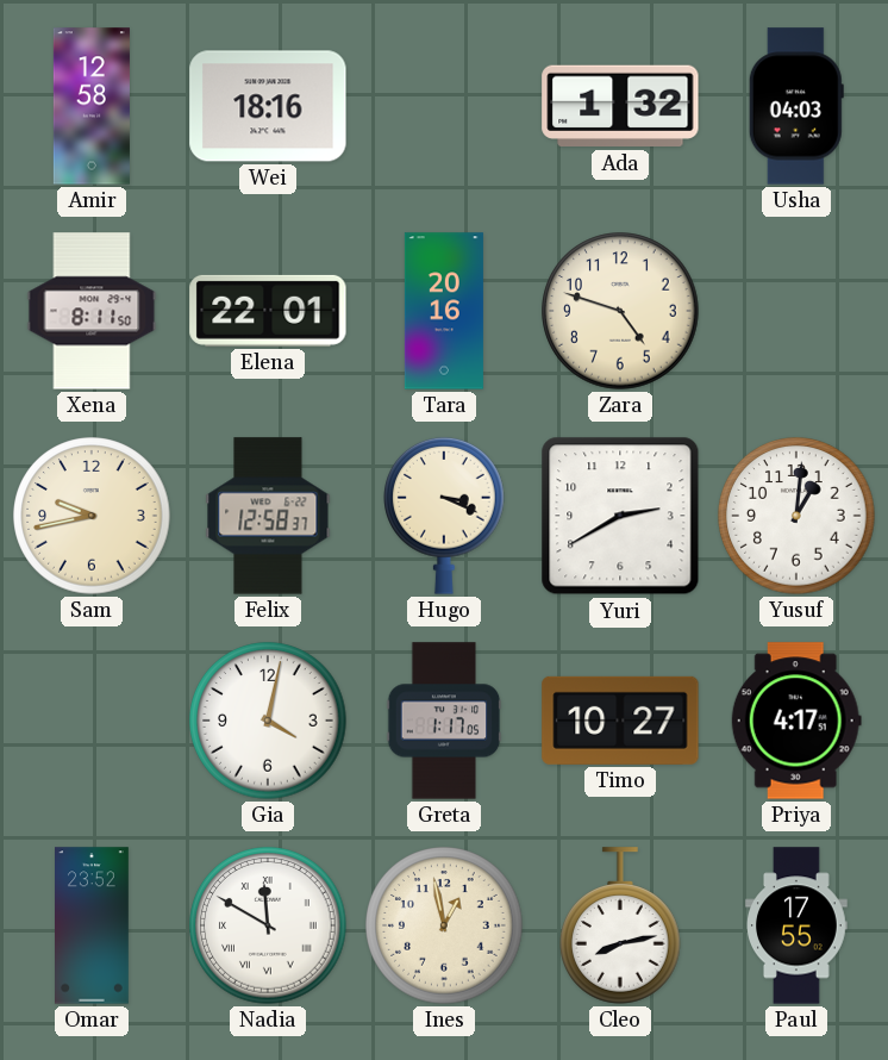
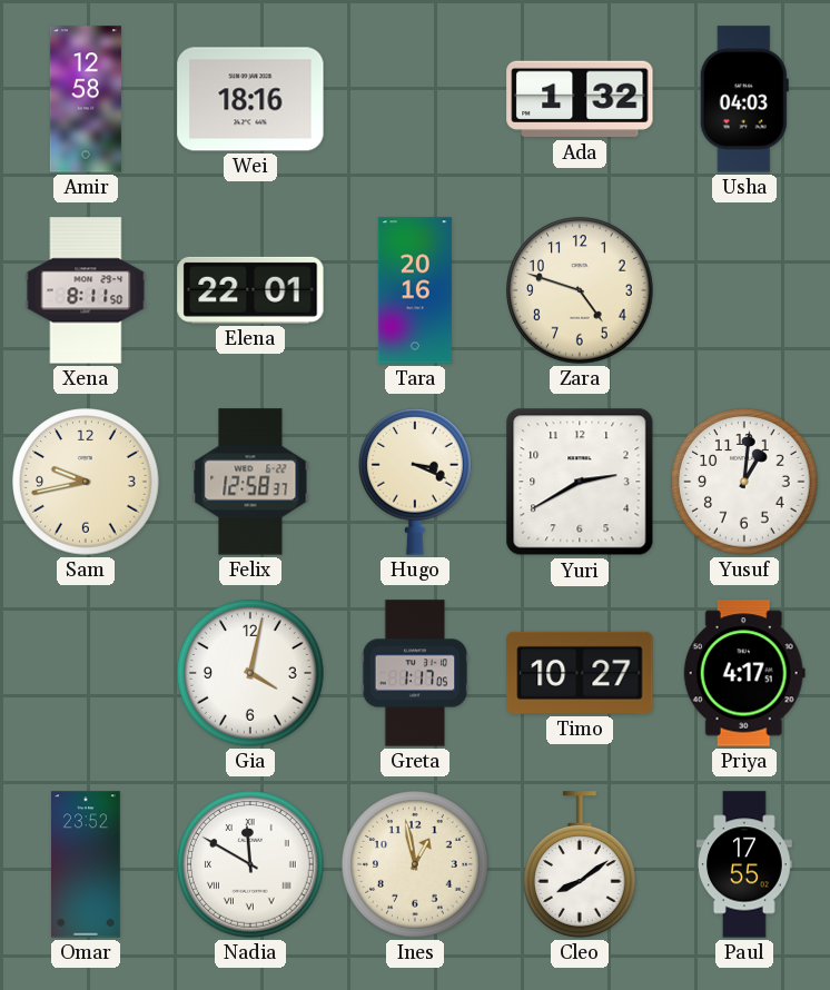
Cleo: 8:13 -> 8:09
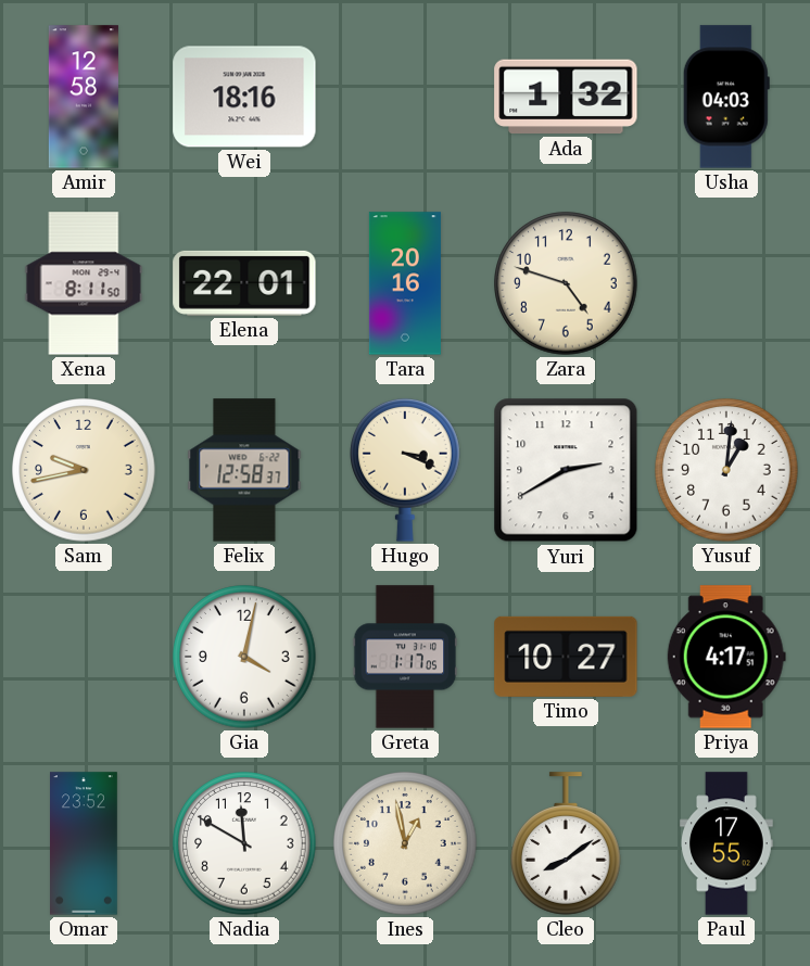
Nadia numerals: Roman -> Arabic
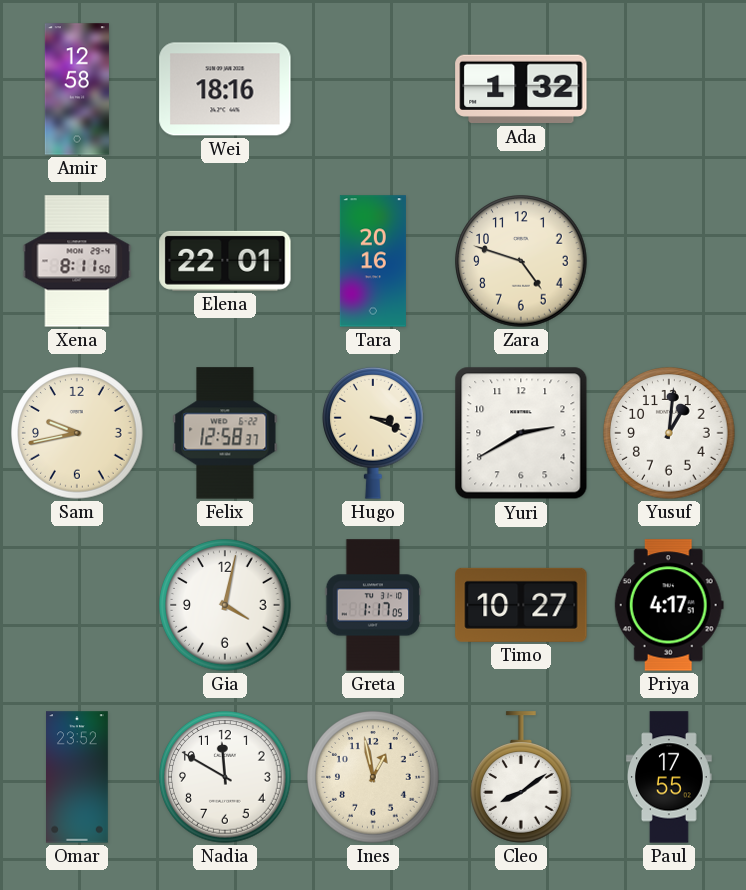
Usha: 04:03 -> none
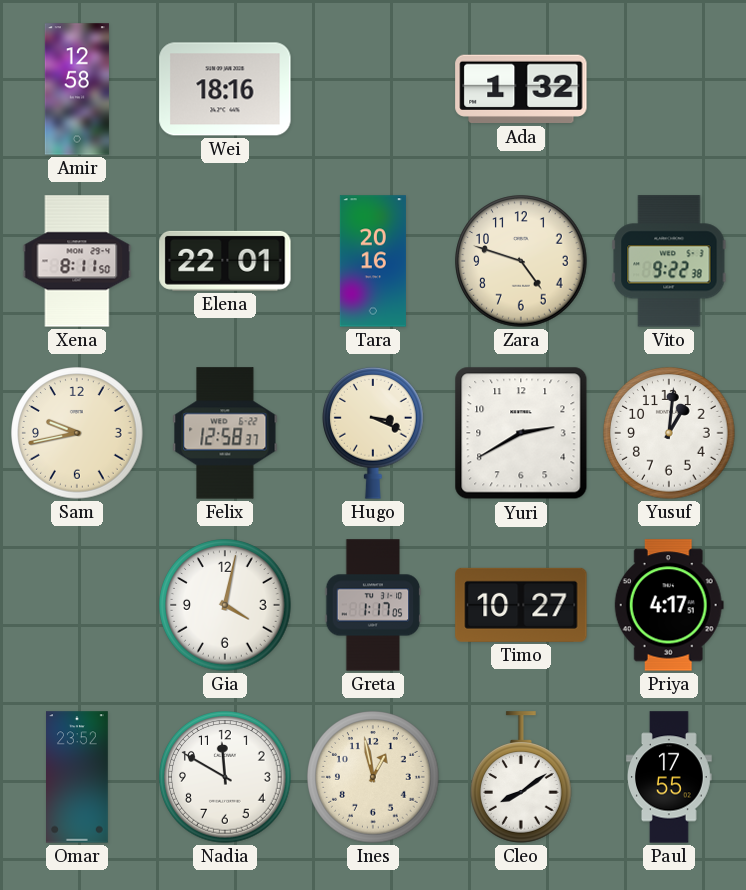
Vito: none -> 9:22
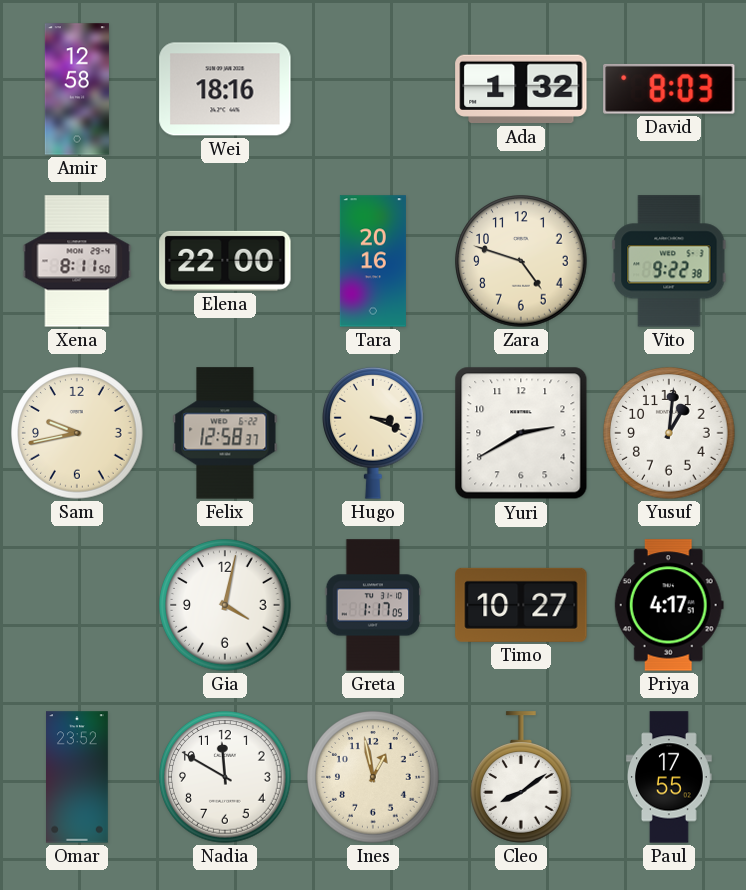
David: none -> 8:03
Elena: 22:01 -> 22:00
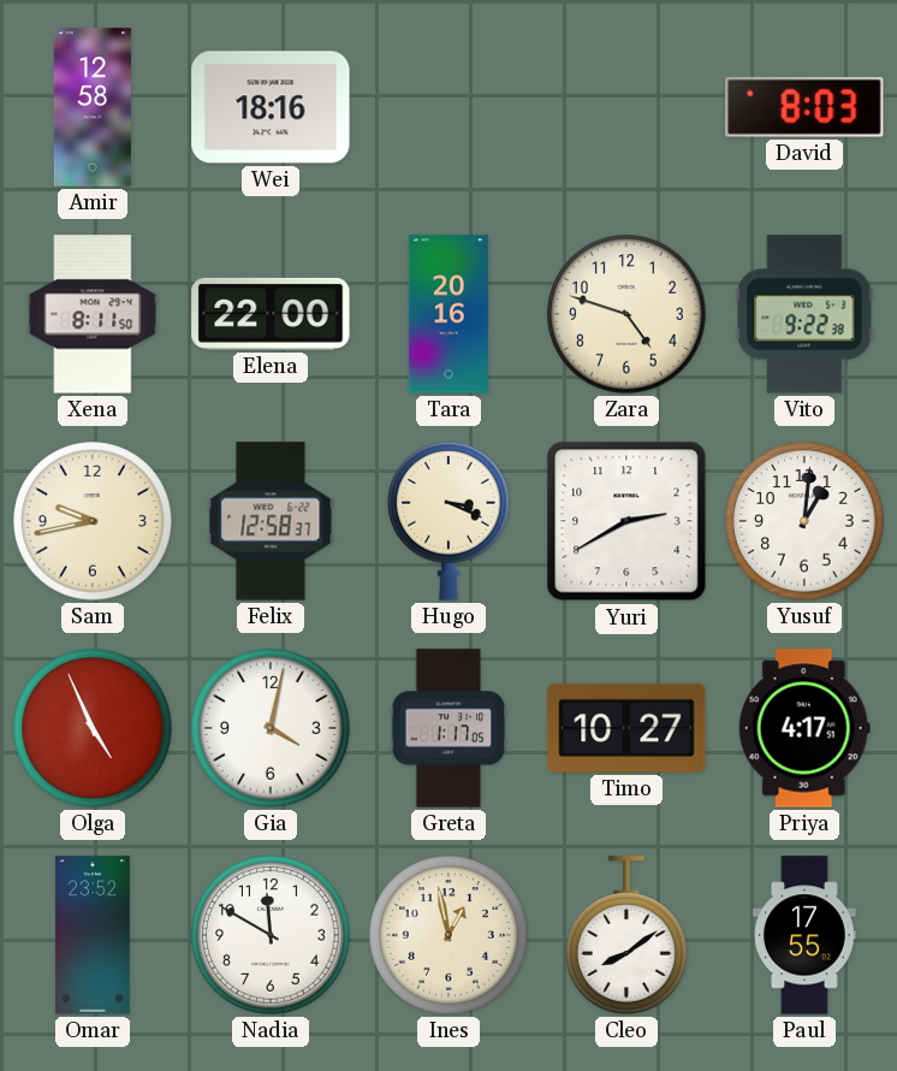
Ada: 1:32 -> none
Olga: none -> 4:56
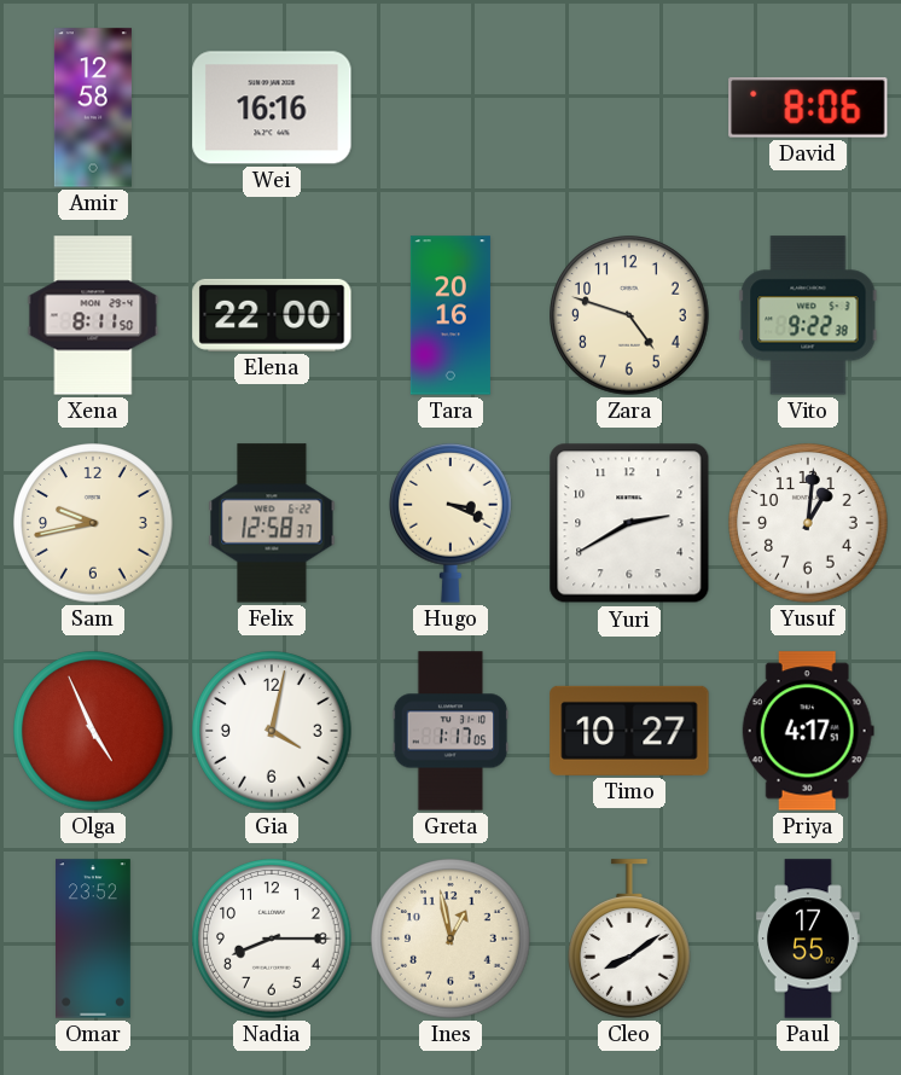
Wei: 18:16 -> 16:16
David: 8:03 -> 8:06
Nadia: 11:50 -> 8:15
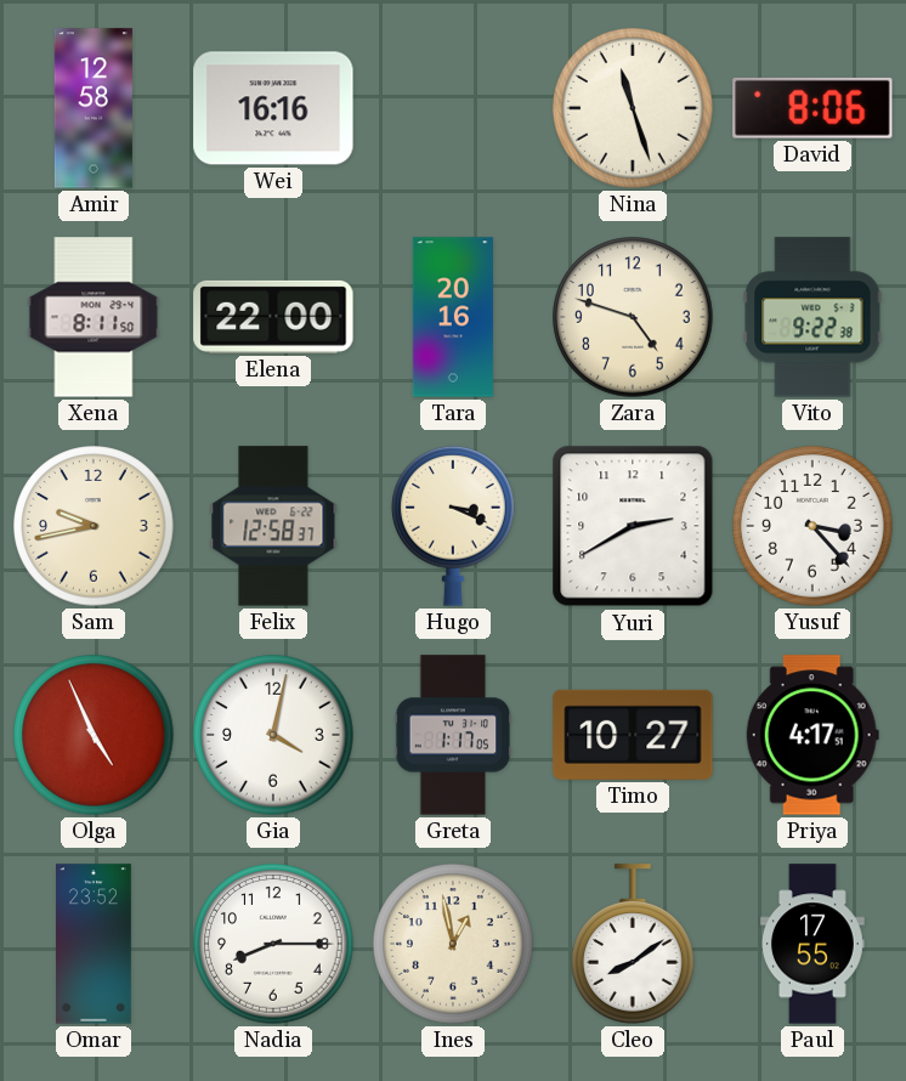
Nina: none -> 11:27
Yusuf: 1:01 -> 3:23
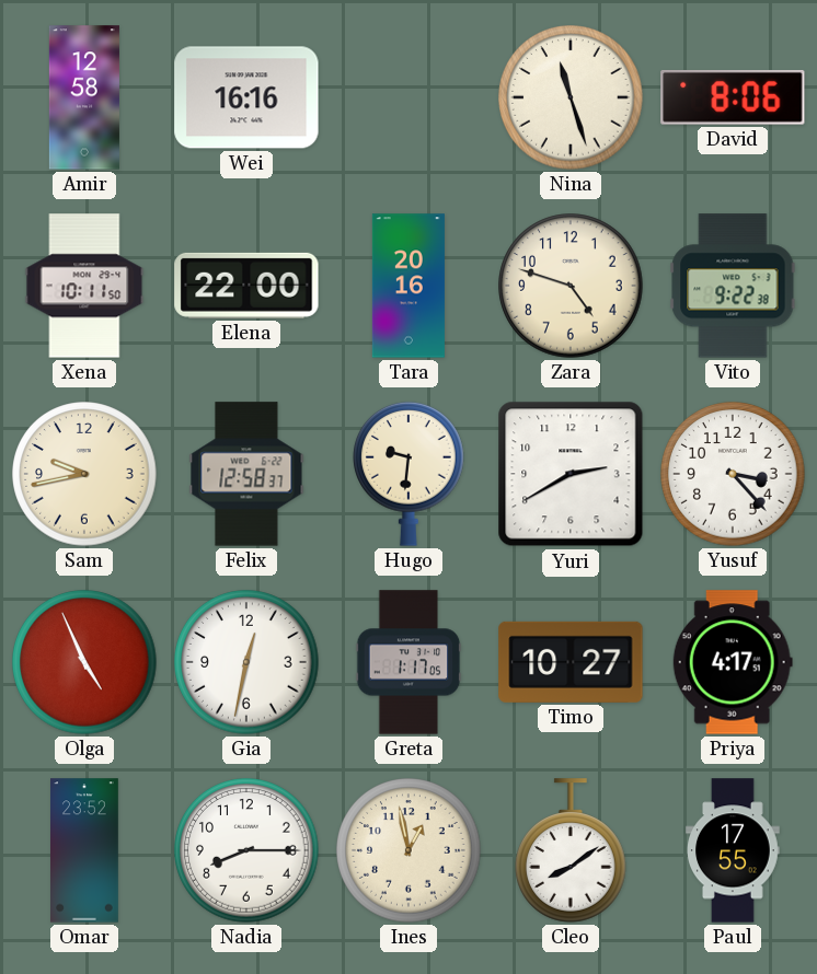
Xena: 8:11 -> 10:11
Hugo: 3:19 -> 9:31
Gia: 4:02 -> 12:32
